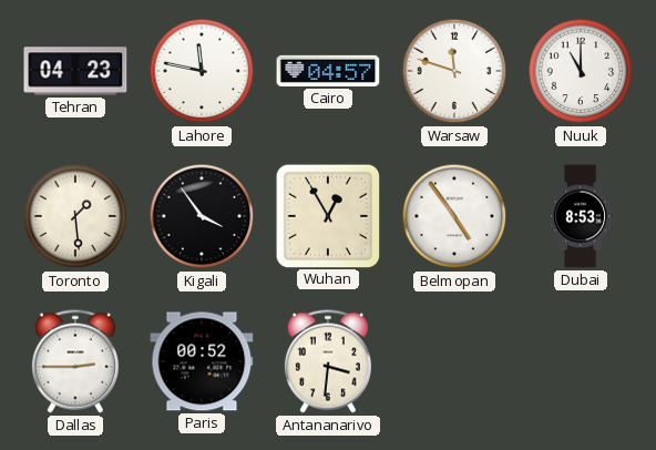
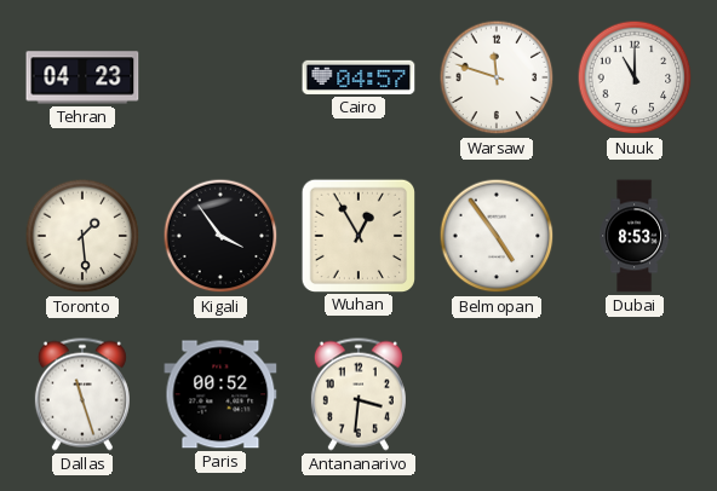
Lahore: 11:47 -> none
Dallas: 2:45 -> 11:27
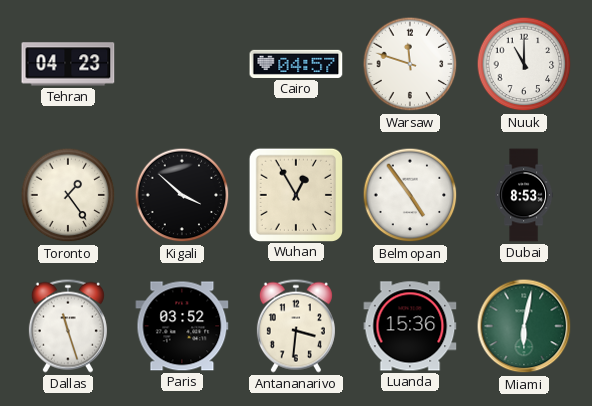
Toronto: 1:29 -> 1:24
Kigali: 3:54 -> 3:52
Paris: 00:52 -> 03:52
Luanda: none -> 15:36
Miami: none -> 6:02
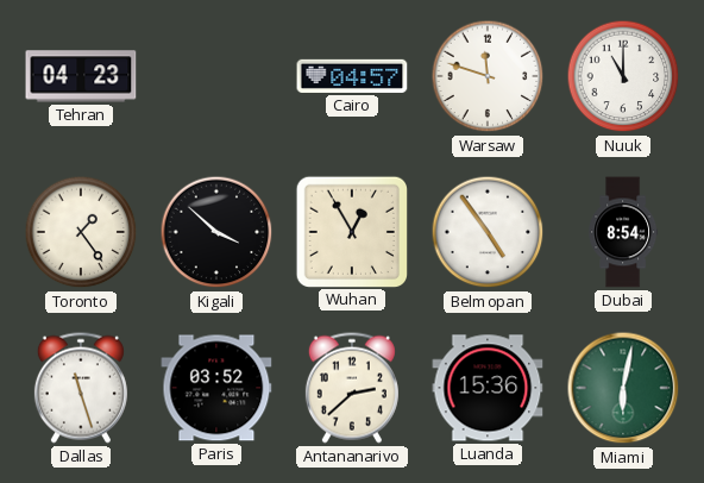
Dubai: 8:53 -> 8:54
Antananarivo: 3:31 -> 2:38
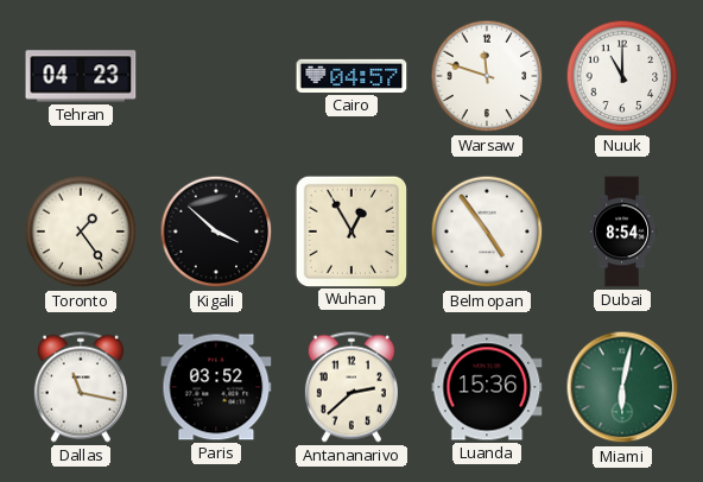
Dallas: 11:27 -> 11:17
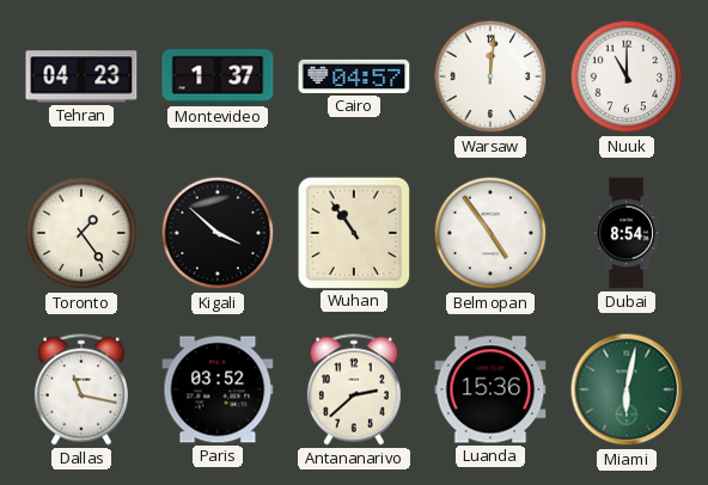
Montevideo: none -> 1:37
Warsaw: 11:48 -> 12:01
Wuhan: 12:55 -> 10:54
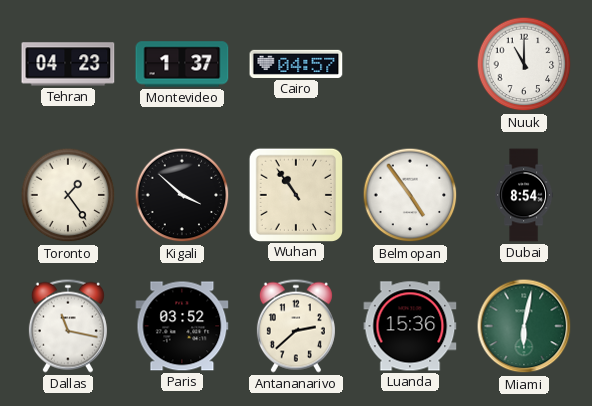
Warsaw: 12:01 -> none
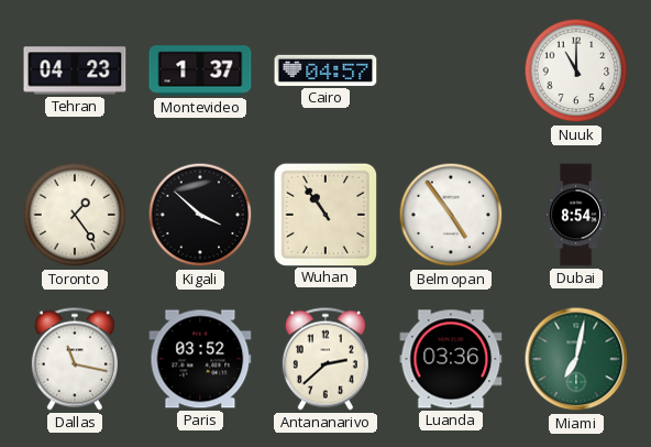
Luanda: 15:36 -> 03:36
Miami: 6:02 -> 7:02
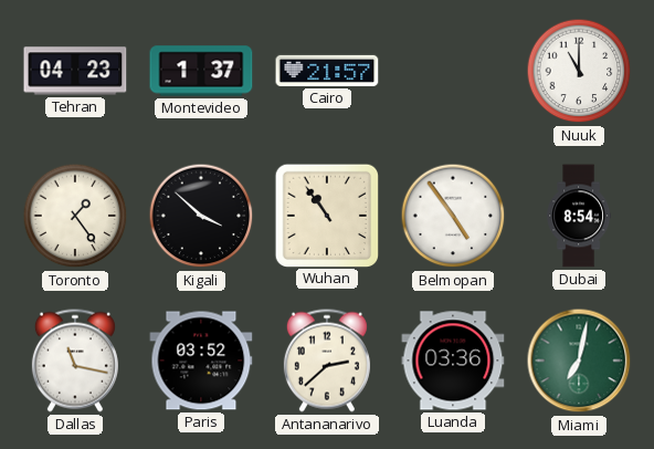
Cairo: 04:57 -> 21:57
